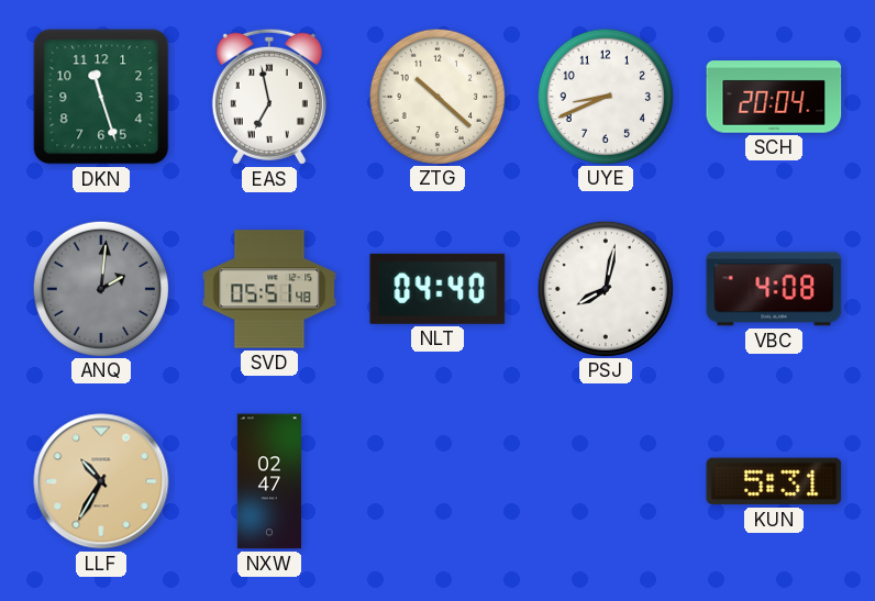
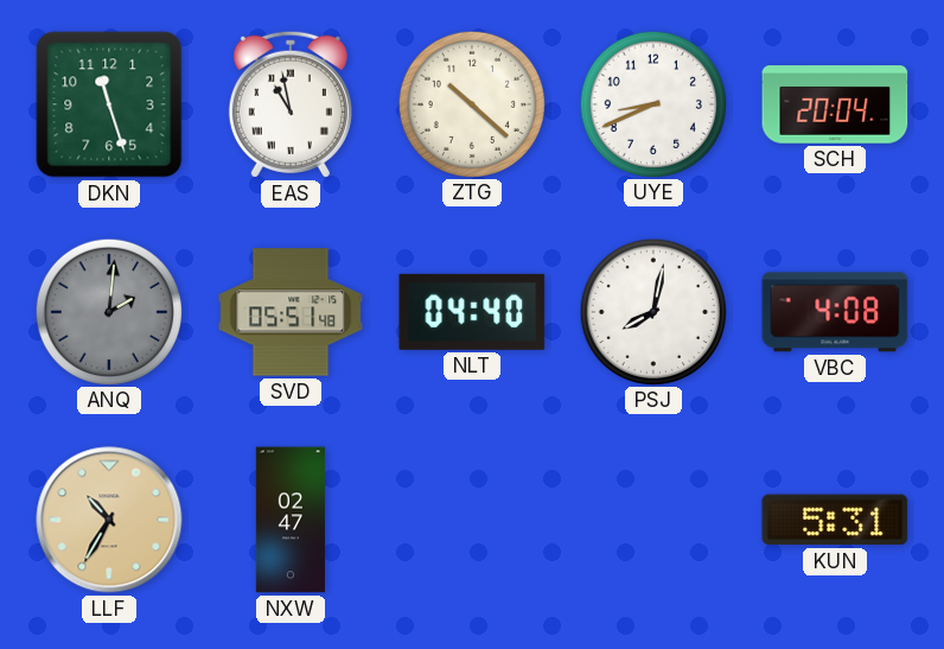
EAS: 6:58 -> 10:58
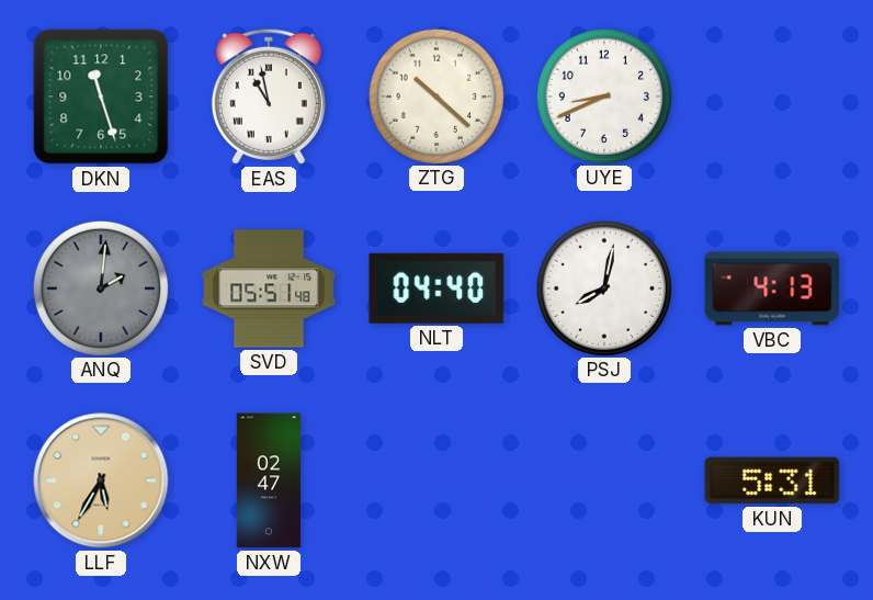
SCH: 20:04 -> none
VBC: 4:08 -> 4:13
LLF: 10:35 -> 5:35
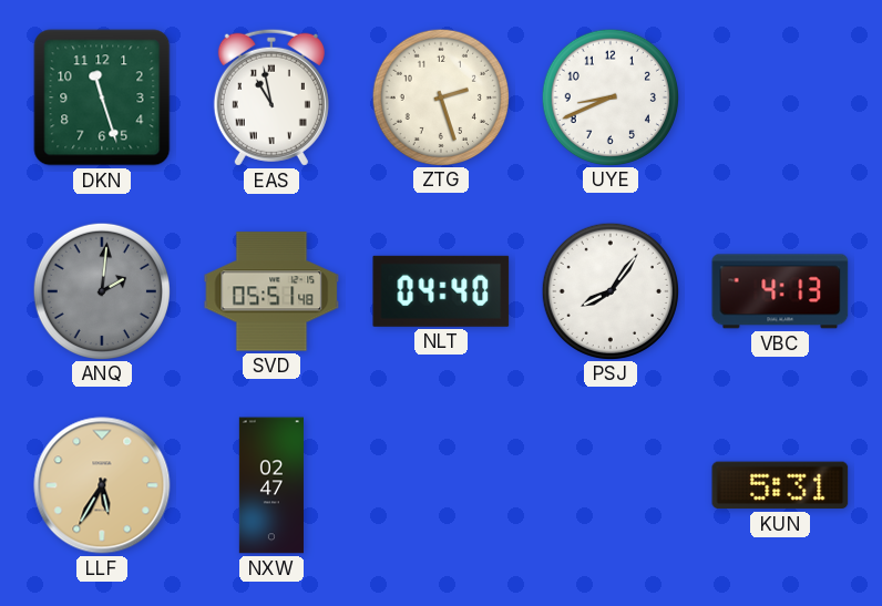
ZTG: 10:22 -> 2:27
PSJ: 8:02 -> 8:06
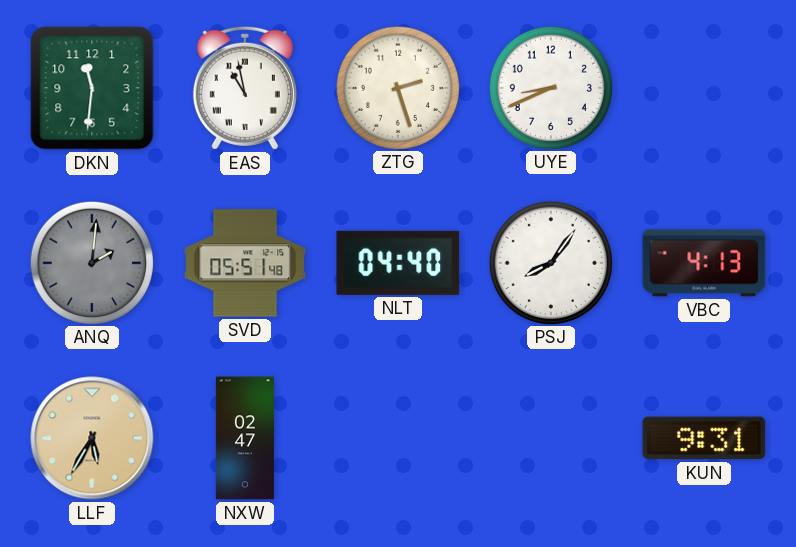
DKN: 11:27 -> 11:31
KUN: 5:31 -> 9:31
